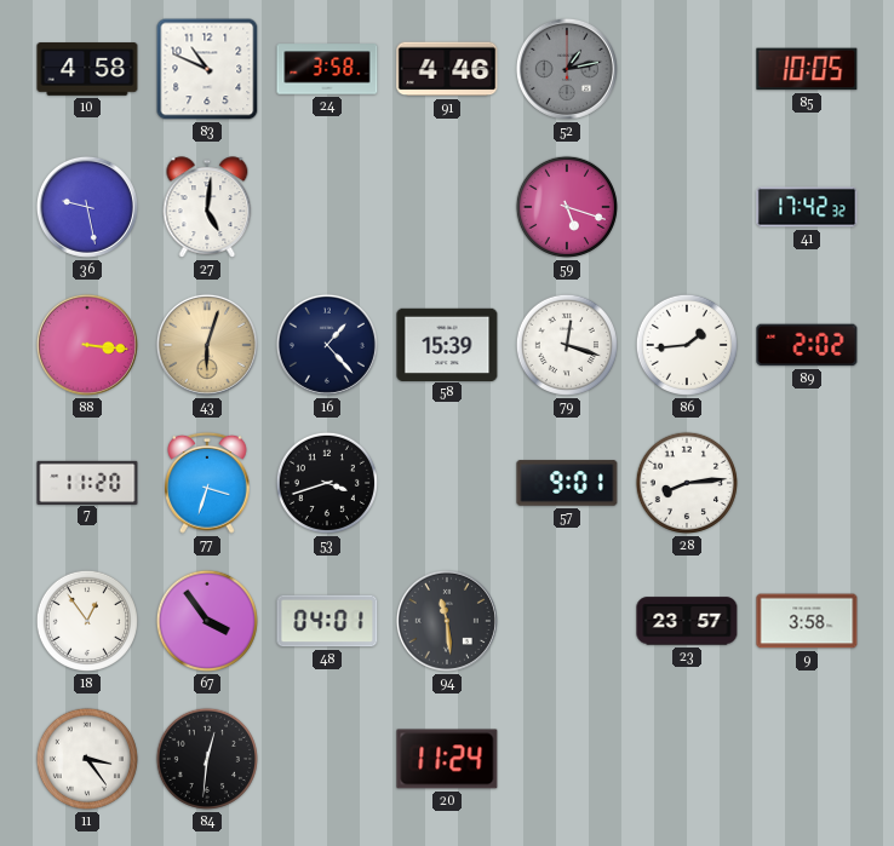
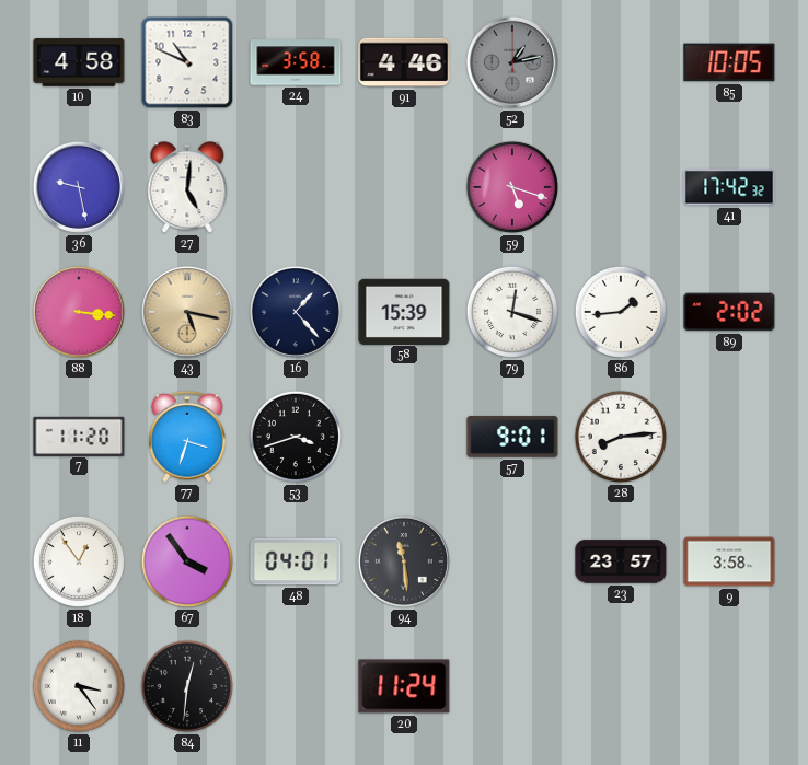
43: 6:03 -> 5:17
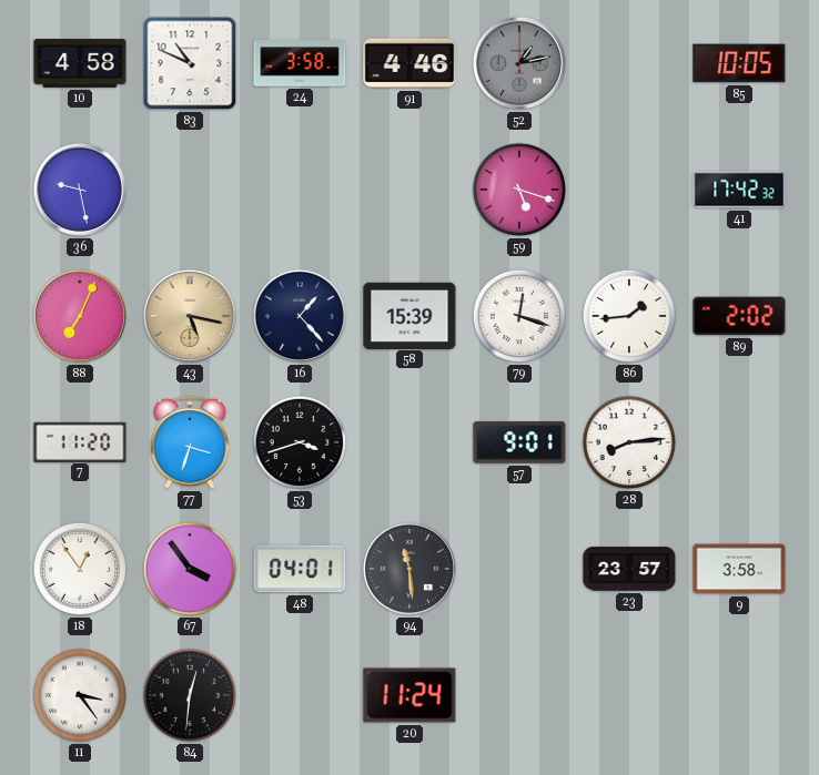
27: 5:01 -> none
88: 3:16 -> 7:04
